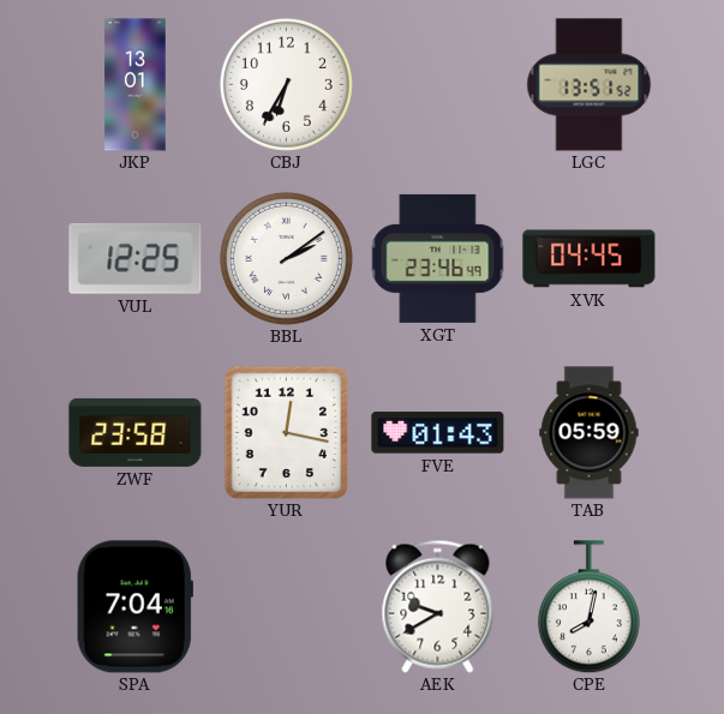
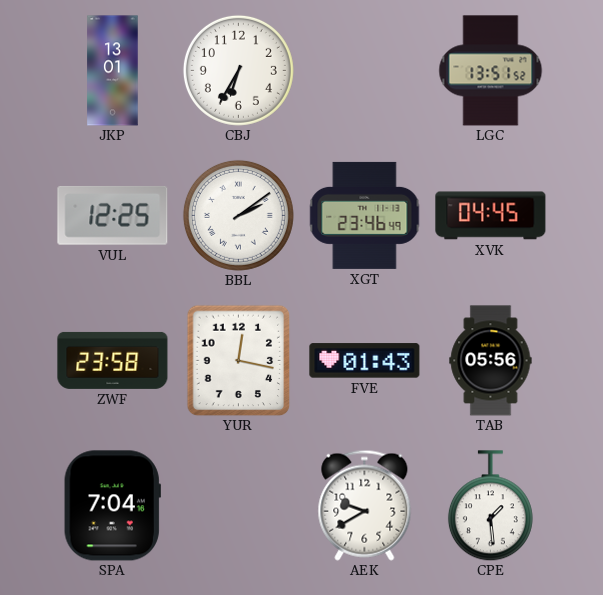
TAB: 05:59 -> 05:56
CPE: 8:02 -> 1:29
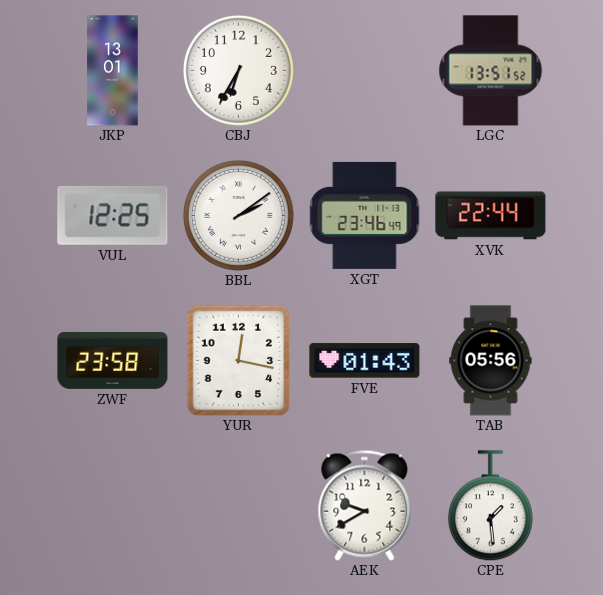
XVK: 04:45 -> 22:44
SPA: 7:04 -> none
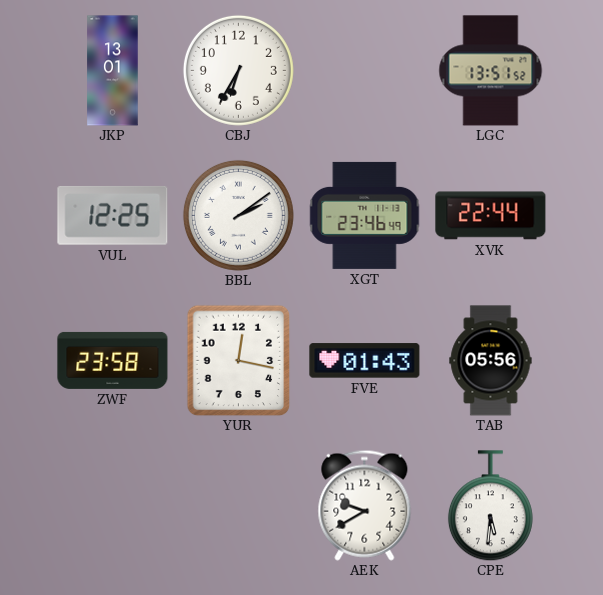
CPE: 1:29 -> 5:31
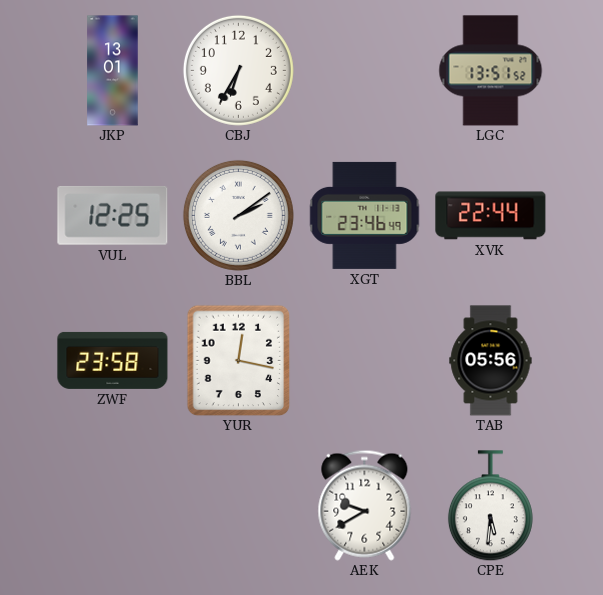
FVE: 01:43 -> none
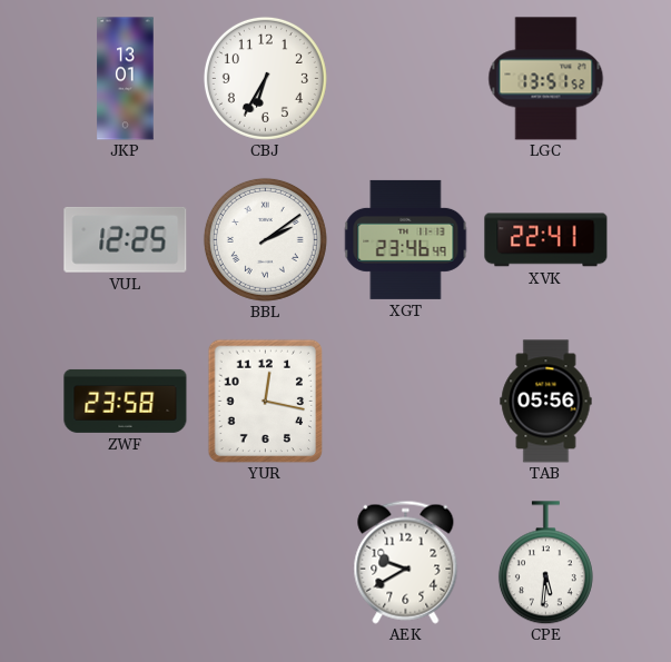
XVK: 22:44 -> 22:41
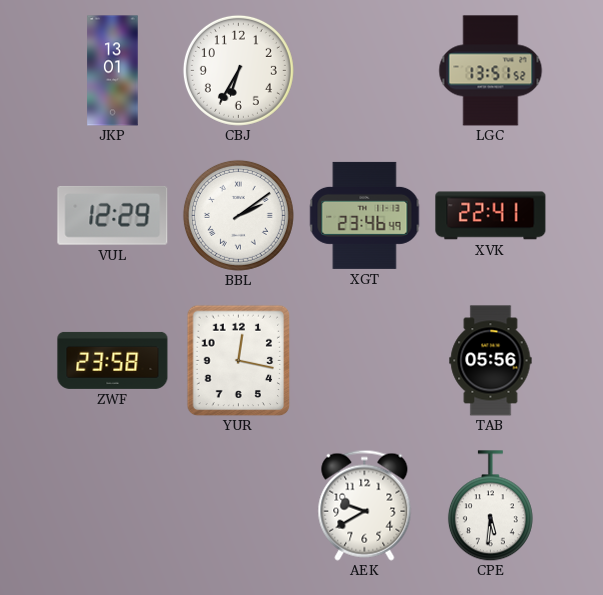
VUL: 12:25 -> 12:29
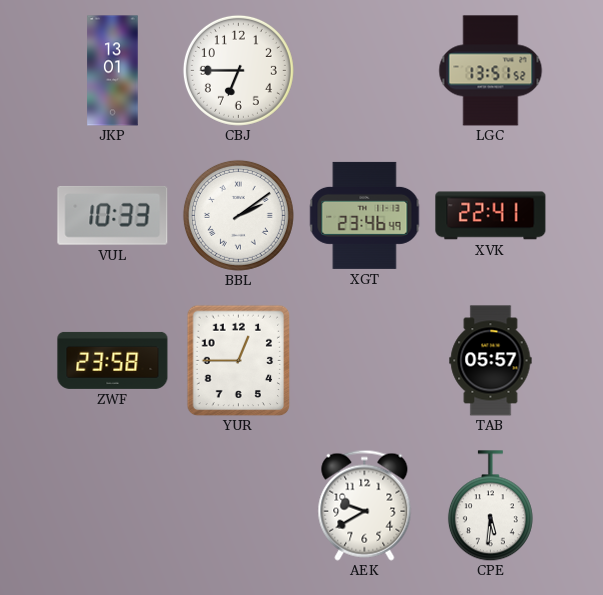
CBJ: 6:35 -> 6:45
VUL: 12:29 -> 10:33
YUR: 12:17 -> 12:45
TAB: 05:56 -> 05:57
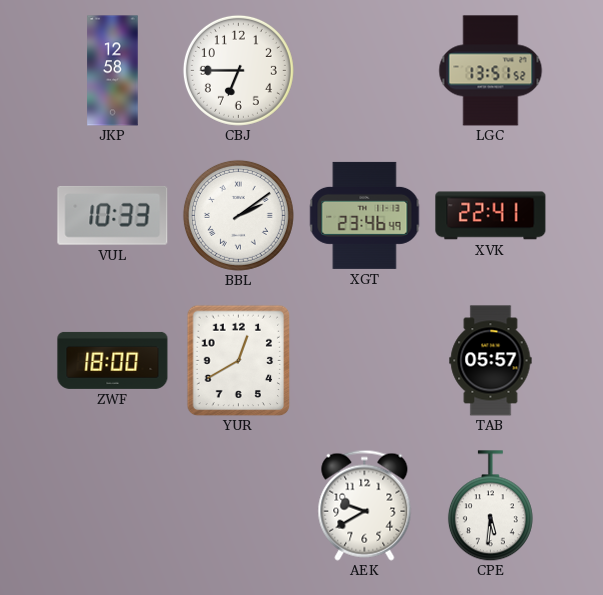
JKP: 13:01 -> 12:58
ZWF: 23:58 -> 18:00
YUR: 12:45 -> 12:40
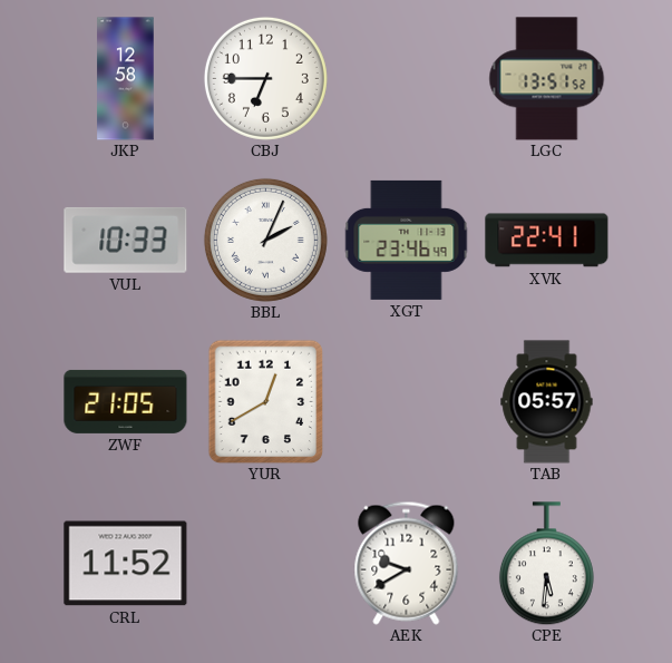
BBL: 2:09 -> 2:04
ZWF: 18:00 -> 21:05
CRL: none -> 11:52
